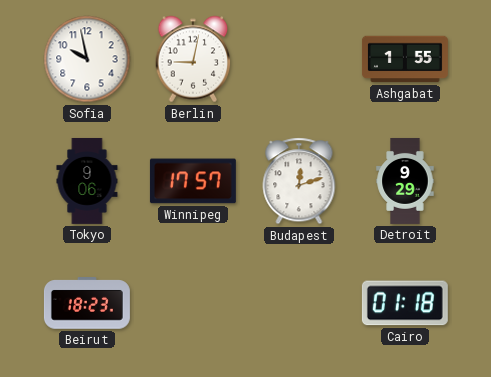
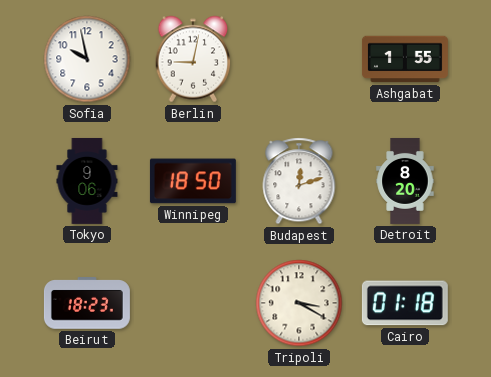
Winnipeg: 17:57 -> 18:50
Detroit: 9:29 -> 8:20
Tripoli: none -> 3:20
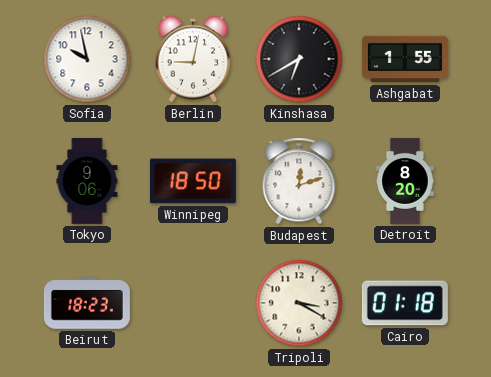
Kinshasa: none -> 6:40
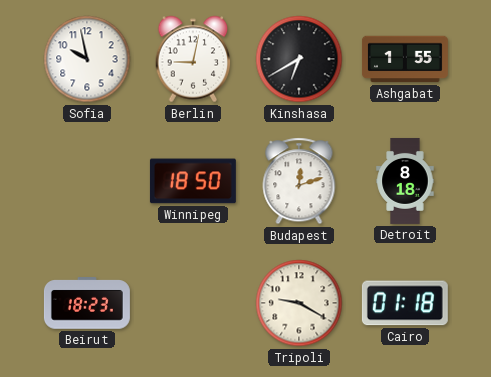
Tokyo: 9:06 -> none
Detroit: 8:20 -> 8:18
Tripoli: 3:20 -> 9:20
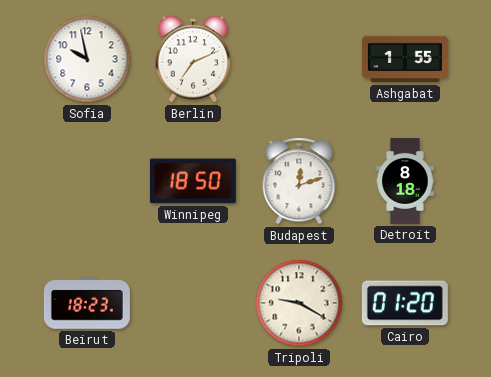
Berlin: 9:02 -> 7:11
Kinshasa: 6:40 -> none
Cairo: 01:18 -> 01:20
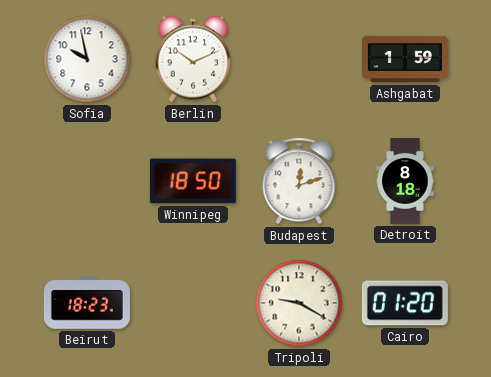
Berlin: 7:11 -> 10:11
Ashgabat: 1:55 -> 1:59
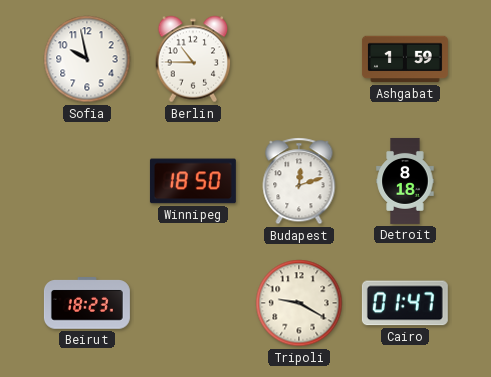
Berlin: 10:11 -> 10:45
Cairo: 01:20 -> 01:47
